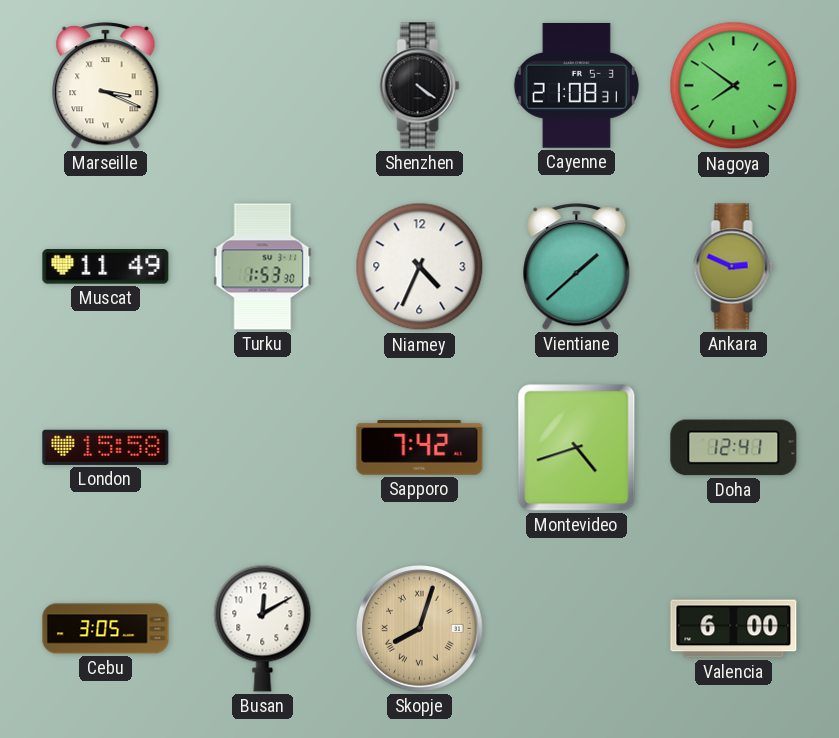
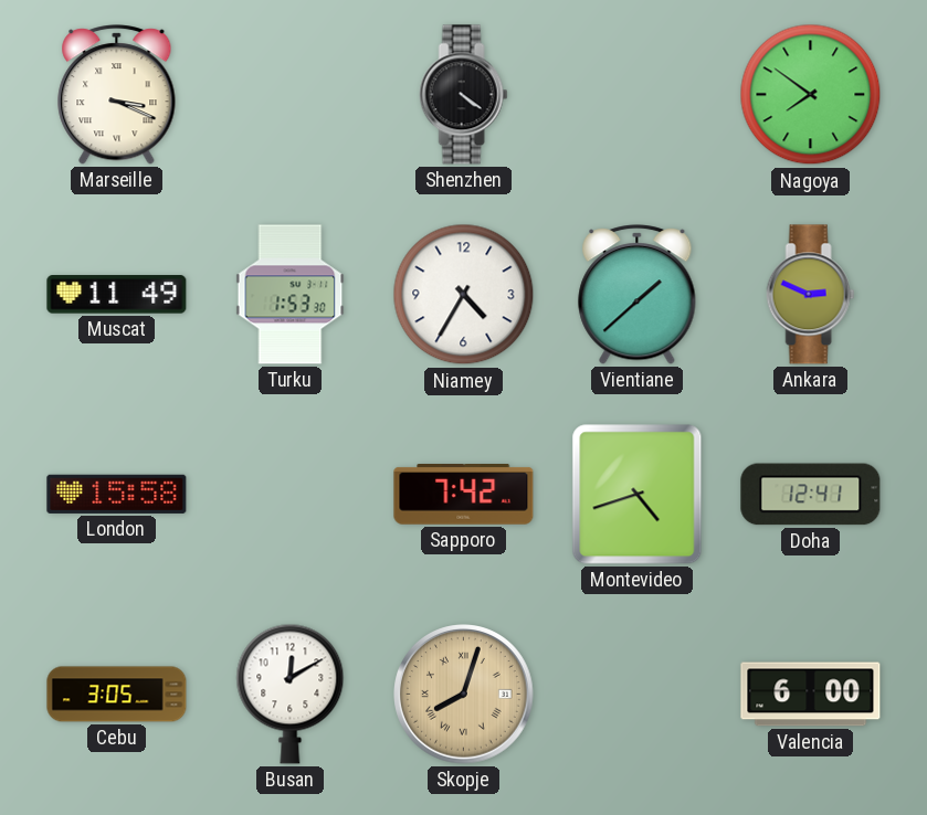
Cayenne: 21:08 -> none
Niamey: 4:34 -> 4:35
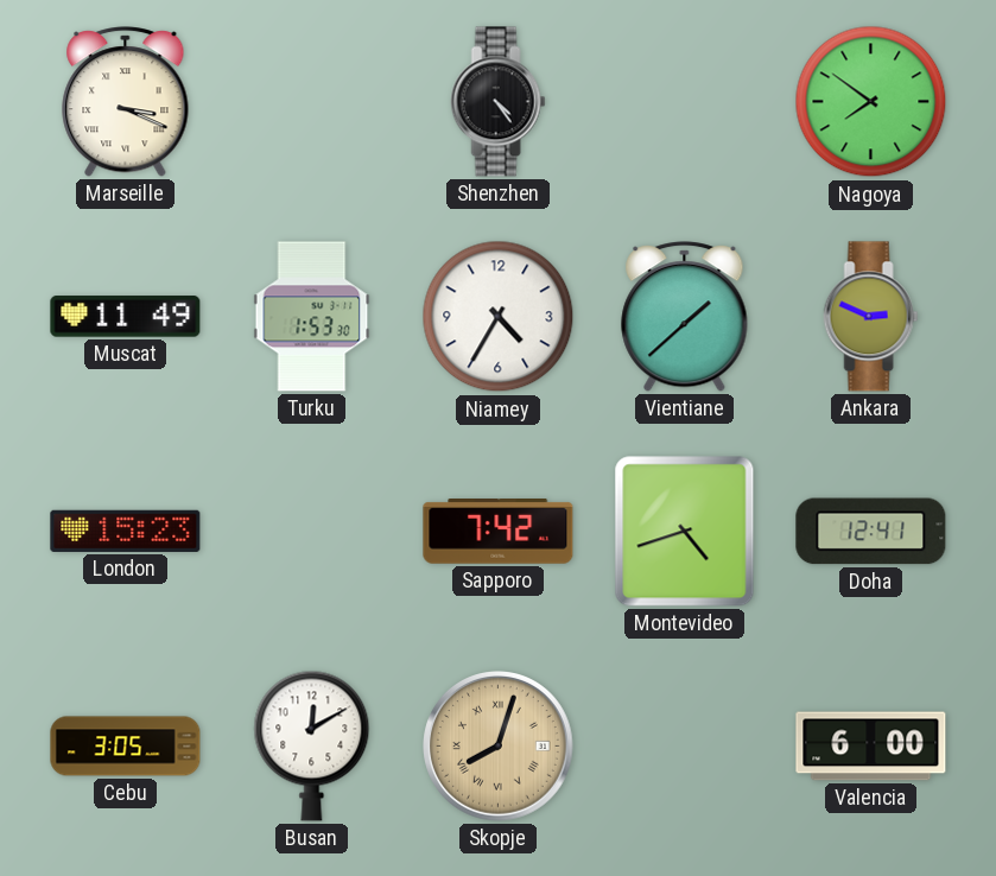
Shenzhen: 4:21 -> 4:24
London: 15:58 -> 15:23
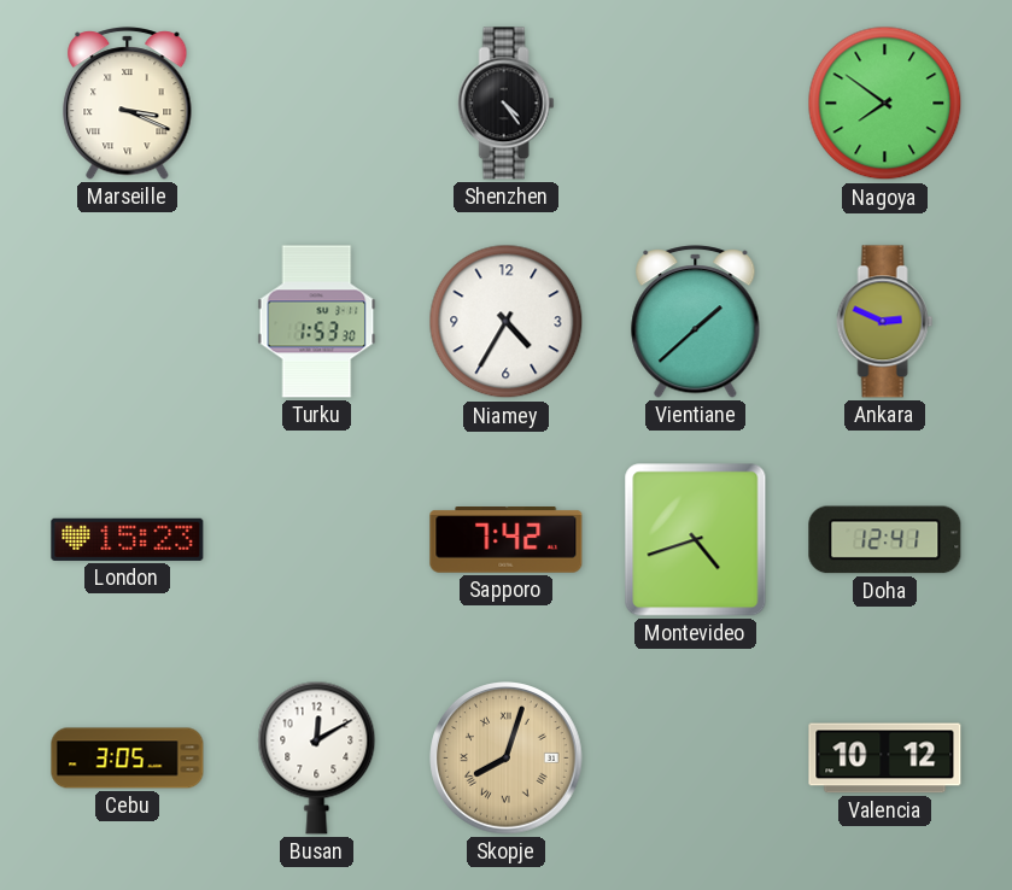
Muscat: 11:49 -> none
Valencia: 6:00 -> 10:12
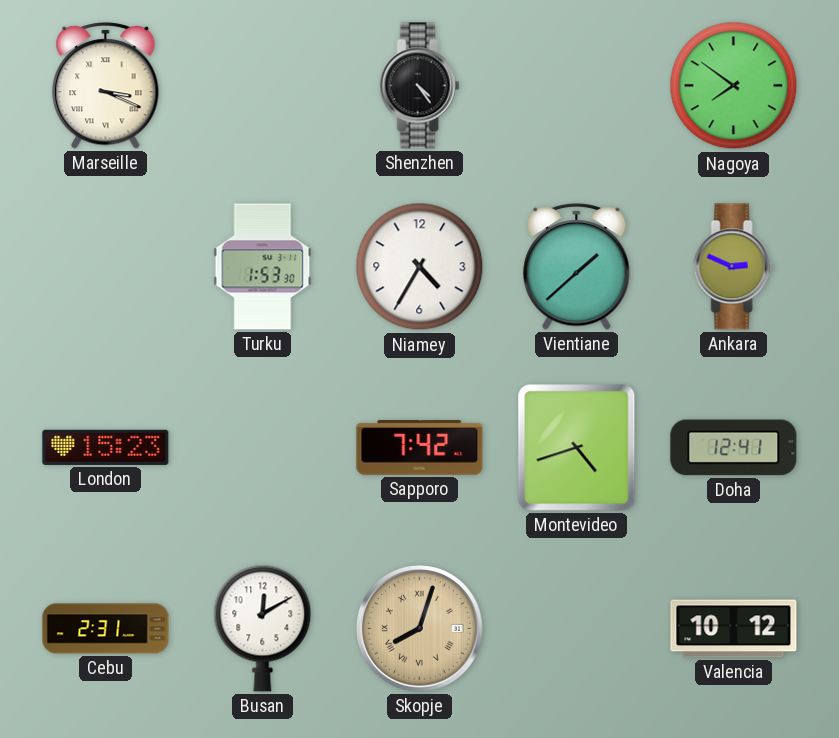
Cebu: 3:05 -> 2:31
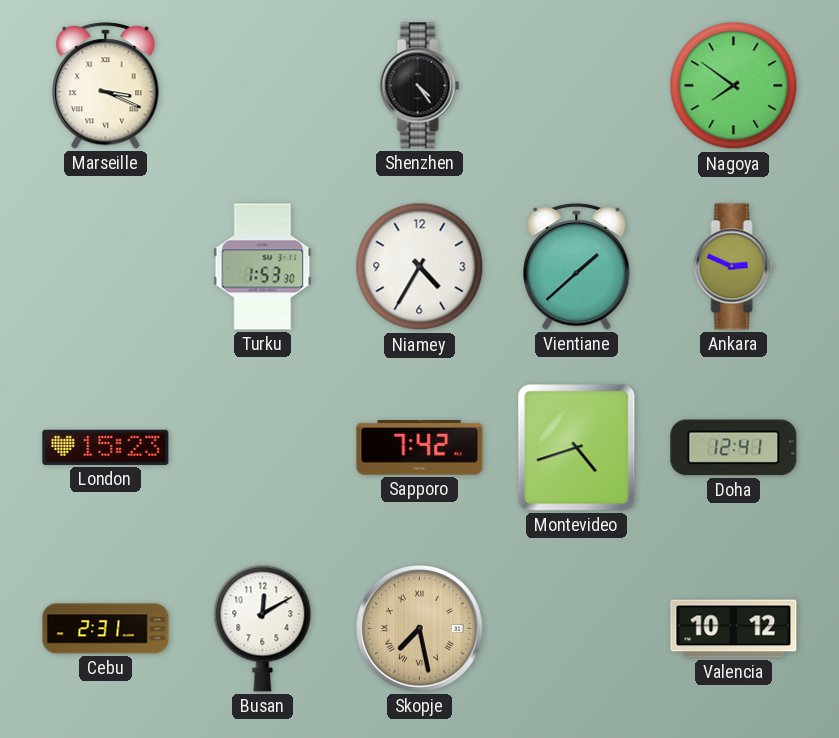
Skopje: 8:03 -> 7:28
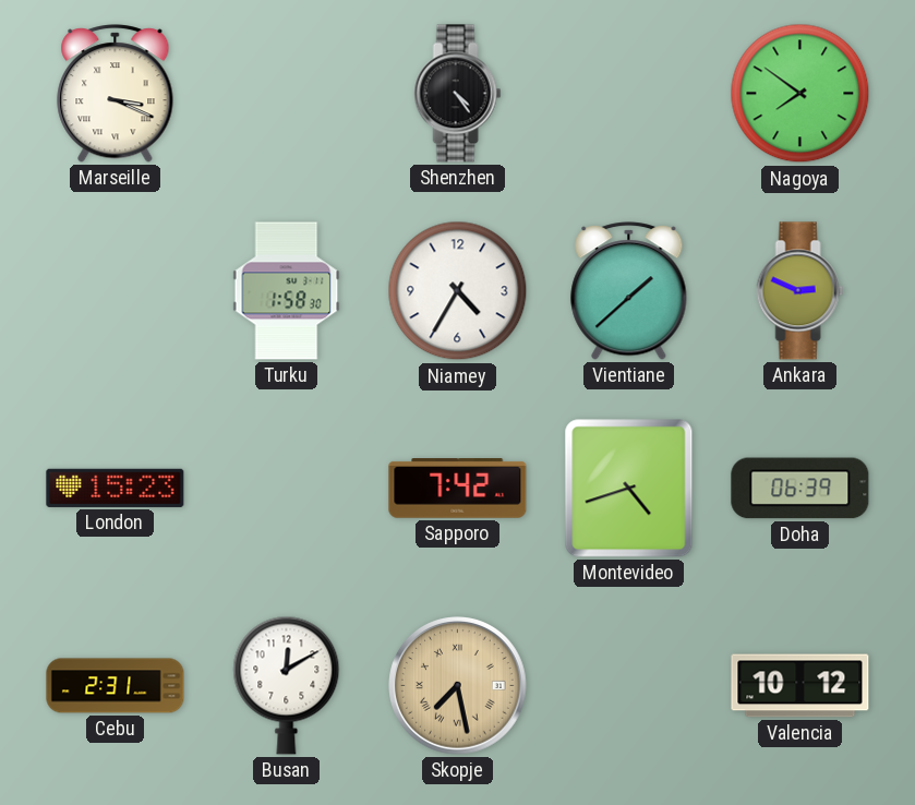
Turku: 1:53 -> 1:58
Doha: 12:41 -> 06:39
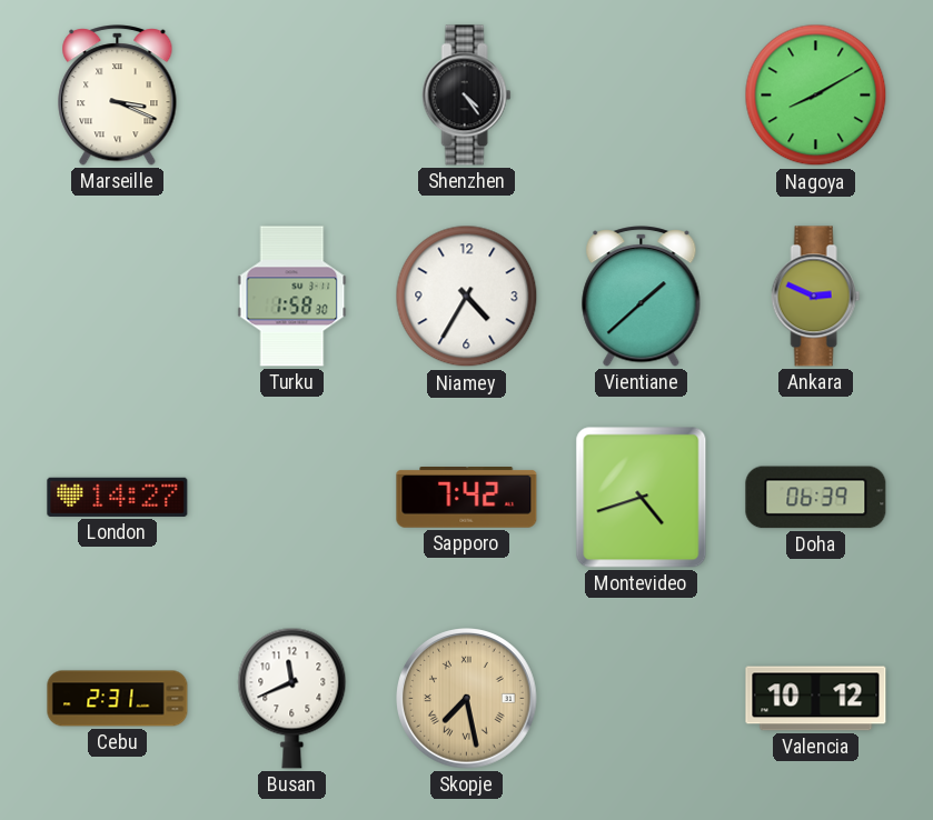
Nagoya: 7:51 -> 8:10
London: 15:23 -> 14:27
Busan: 12:10 -> 11:41
